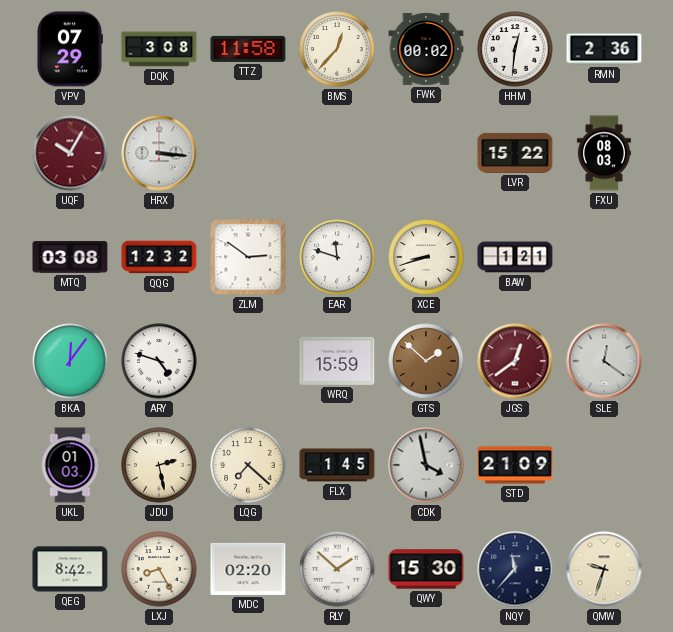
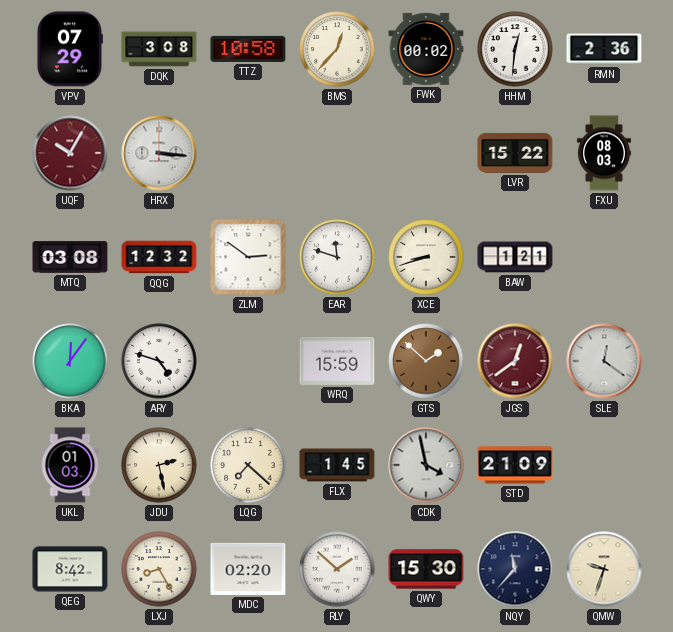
TTZ: 11:58 -> 10:58
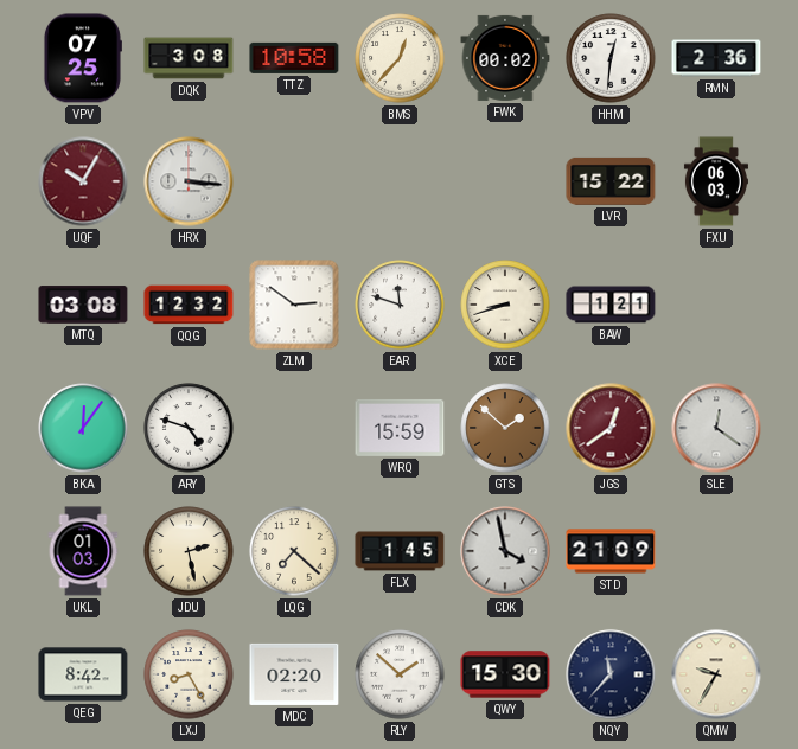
VPV: 07:29 -> 07:25
FXU: 08:03 -> 06:03
QMW: 9:33 -> 9:35
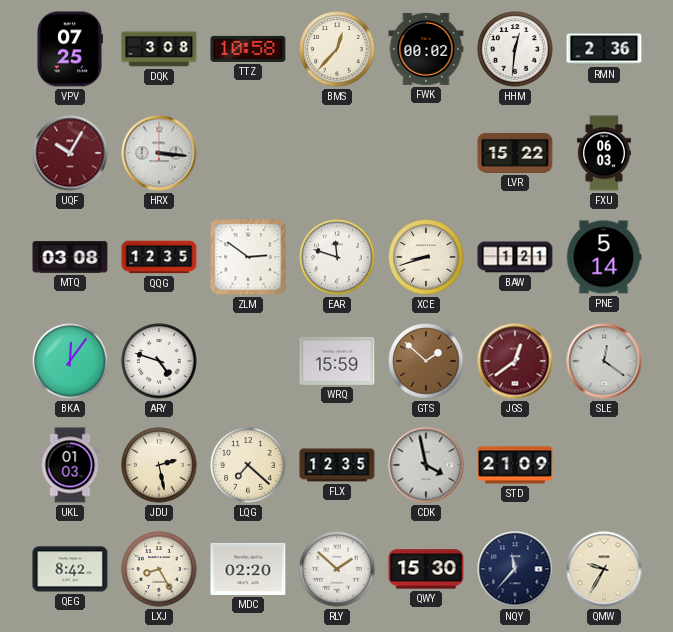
QQG: 12:32 -> 12:35
PNE: none -> 5:14
FLX: 1:45 -> 12:35
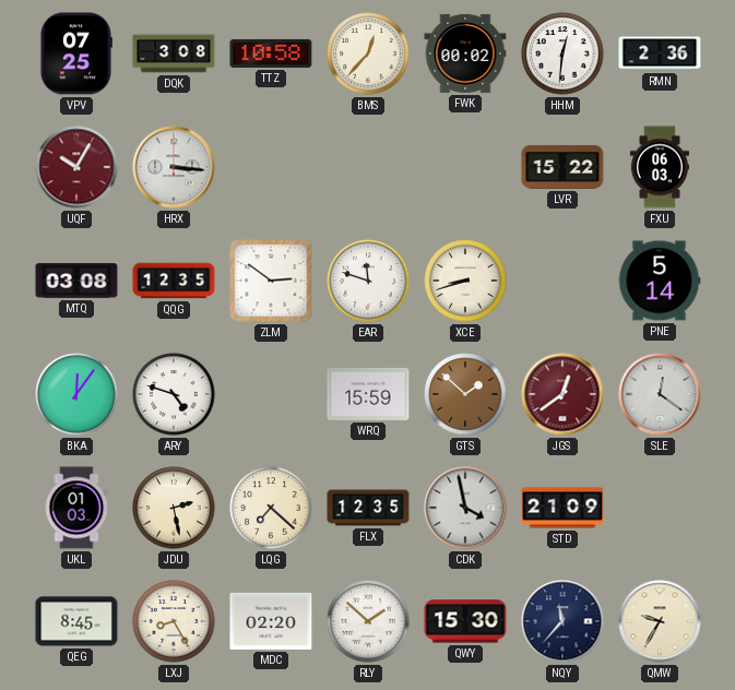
BAW: 1:21 -> none
QEG: 8:42 -> 8:45
